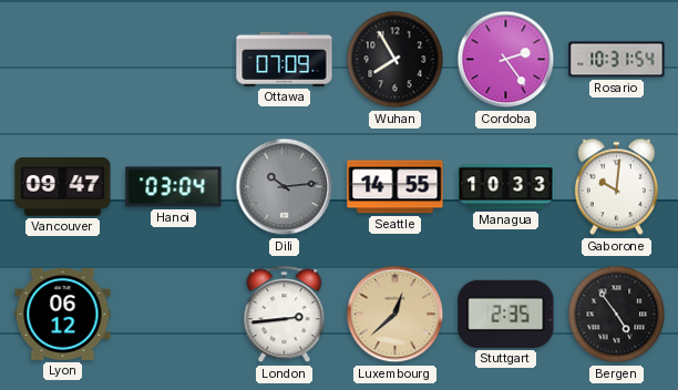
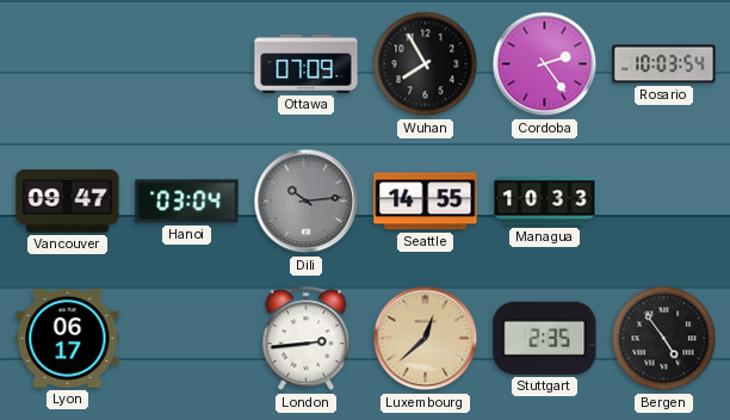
Rosario: 10:31 -> 10:03
Gaborone: 10:01 -> none
Lyon: 06:12 -> 06:17
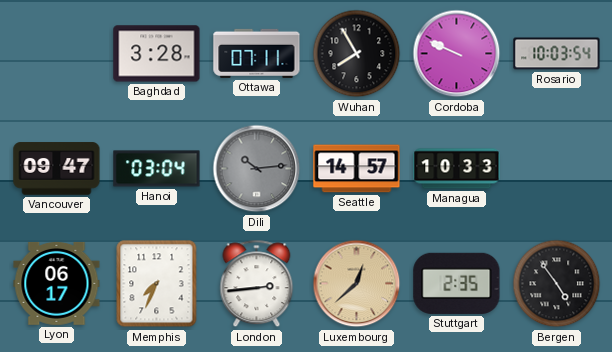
Baghdad: none -> 3:28
Ottawa: 07:09 -> 07:11
Cordoba: 2:24 -> 9:49
Seattle: 14:55 -> 14:57
Memphis: none -> 7:34
